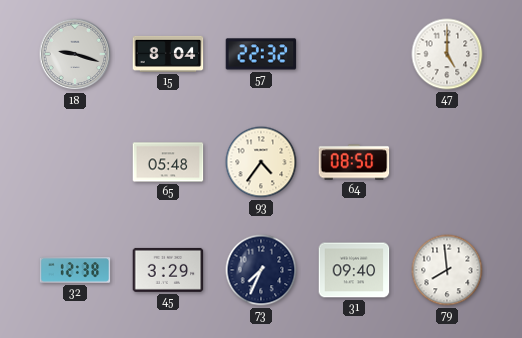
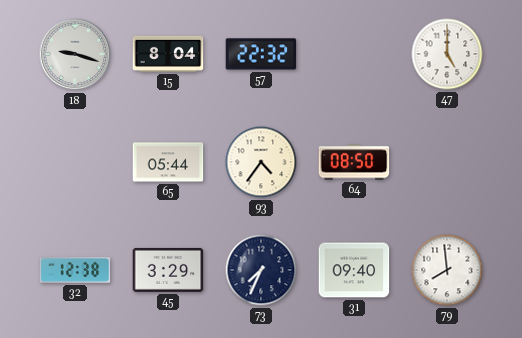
65: 05:48 -> 05:44
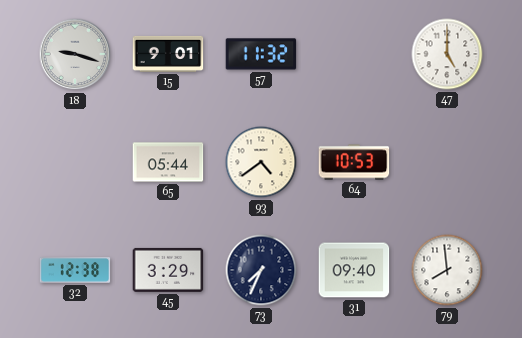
15: 8:04 -> 9:01
57: 22:32 -> 11:32
93: 4:36 -> 4:39
64: 08:50 -> 10:53
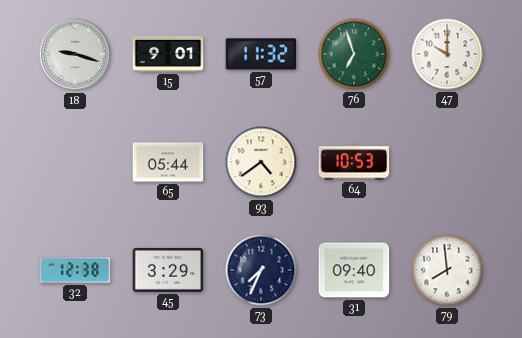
76: none -> 6:57
47: 5:00 -> 10:00
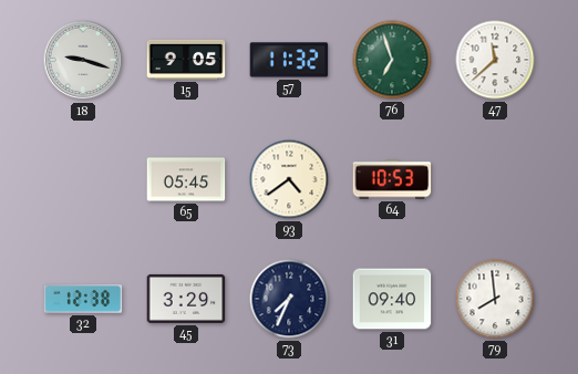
15: 9:01 -> 9:05
47: 10:00 -> 11:38
65: 05:44 -> 05:45
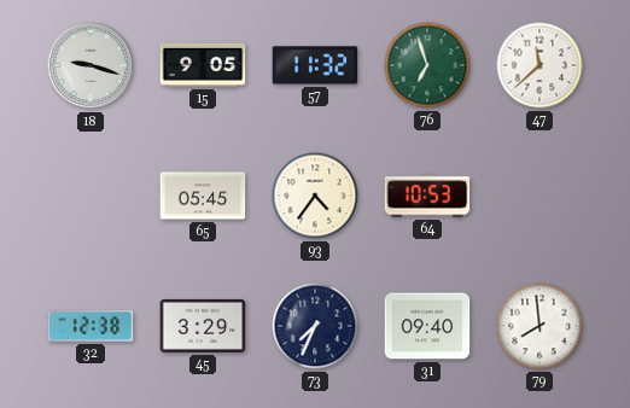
93: 4:39 -> 4:36
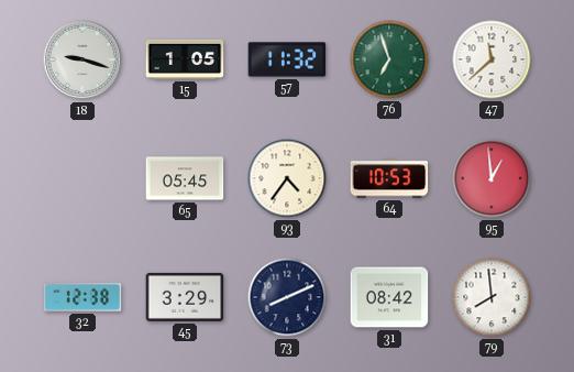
15: 9:05 -> 1:05
95: none -> 12:59
73: 7:34 -> 8:11
31: 09:40 -> 08:42
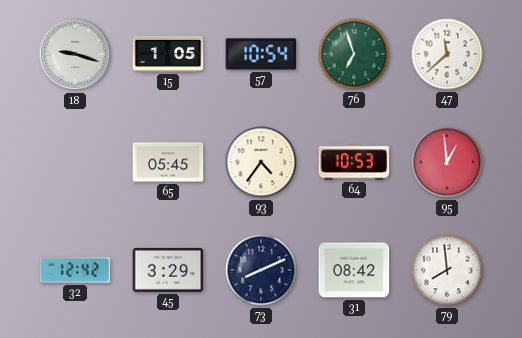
57: 11:32 -> 10:54
32: 12:38 -> 12:42
